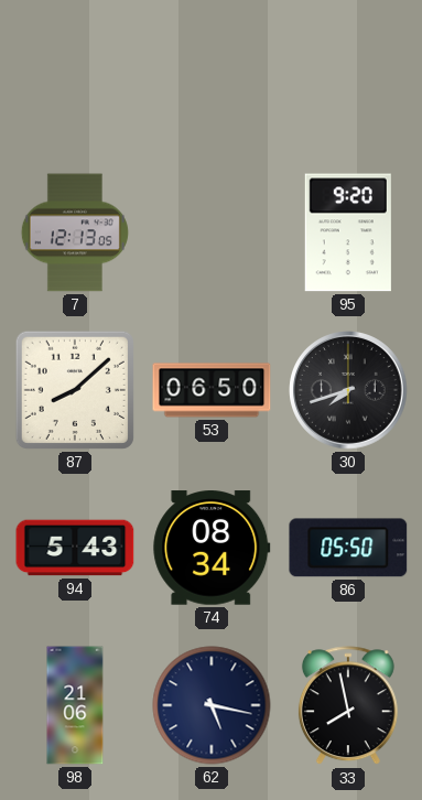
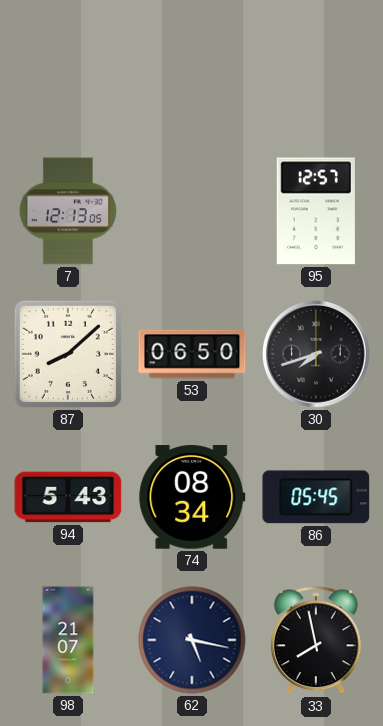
95: 9:20 -> 12:57
86: 05:50 -> 05:45
98: 21:06 -> 21:07
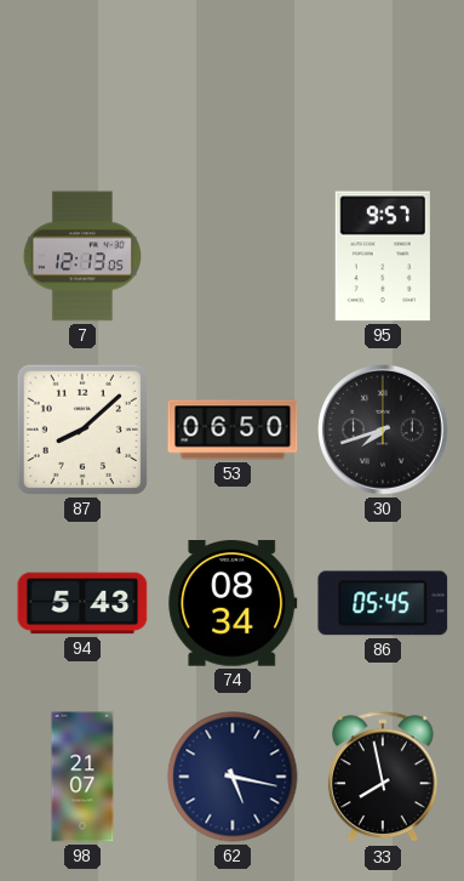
95: 12:57 -> 9:57
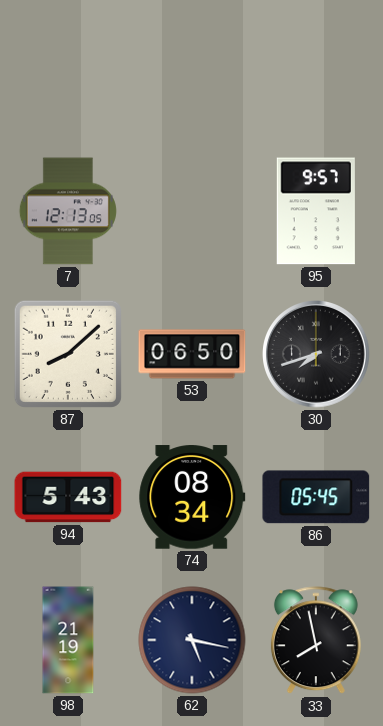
98: 21:07 -> 21:19
